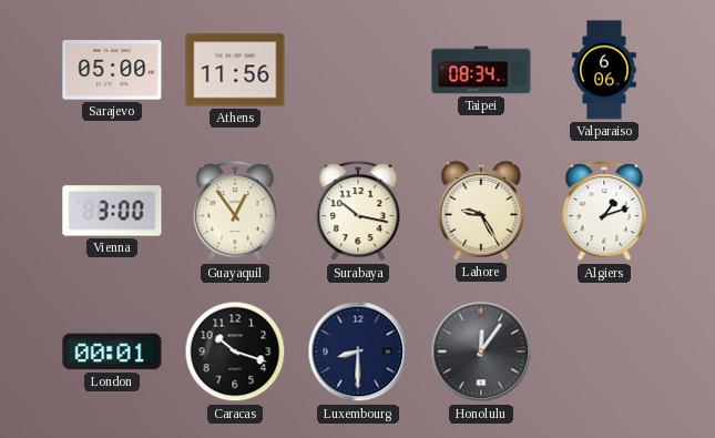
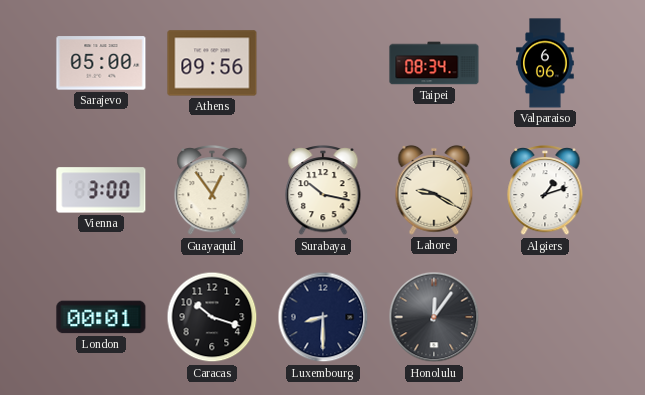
Athens: 11:56 -> 09:56
Lahore: 9:25 -> 9:20
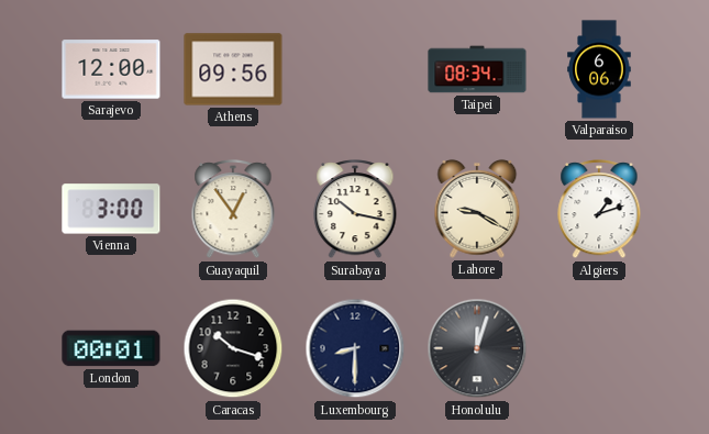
Sarajevo: 05:00 -> 12:00
Honolulu: 12:06 -> 12:03
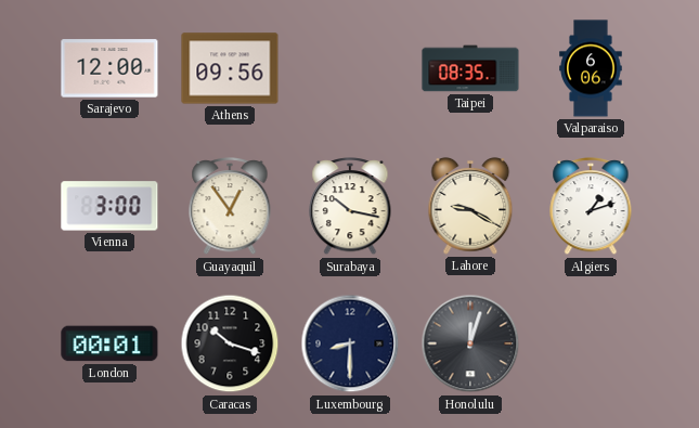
Taipei: 08:34 -> 08:35
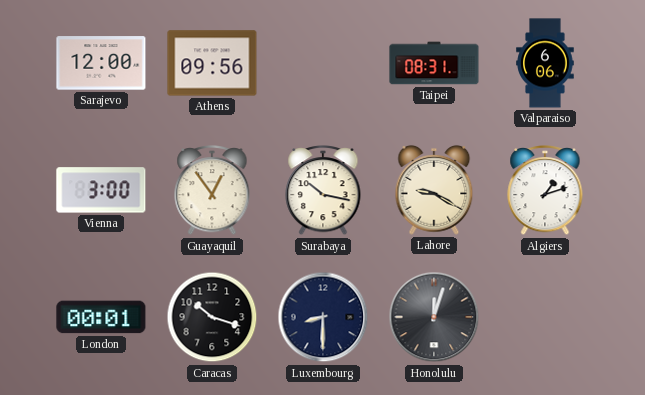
Taipei: 08:35 -> 08:31
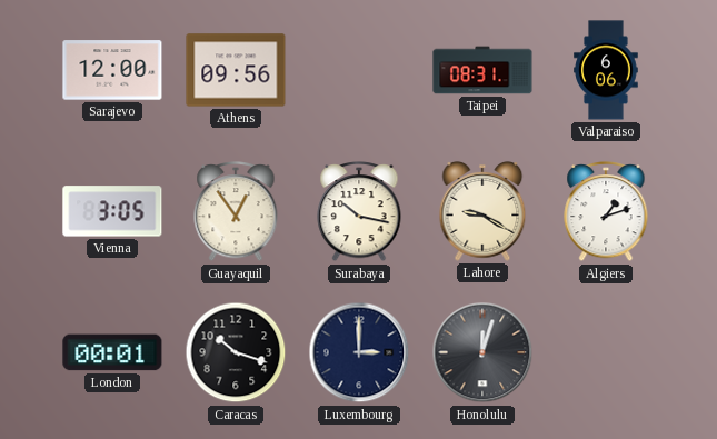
Vienna: 3:00 -> 3:05
Luxembourg: 8:30 -> 3:00
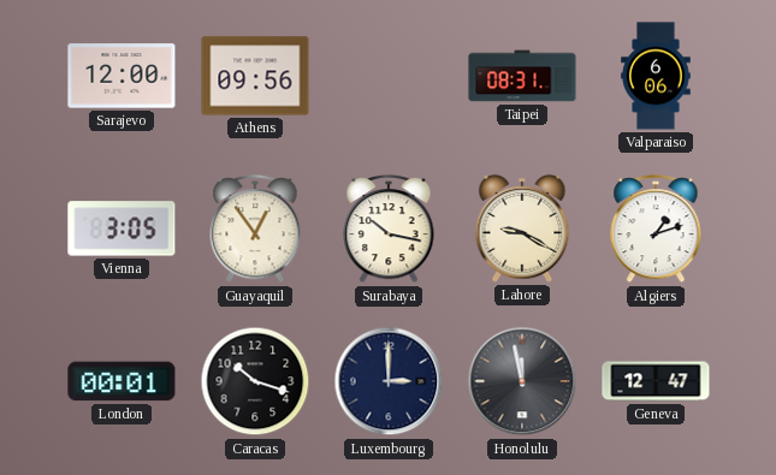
Honolulu: 12:03 -> 11:58
Geneva: none -> 12:47
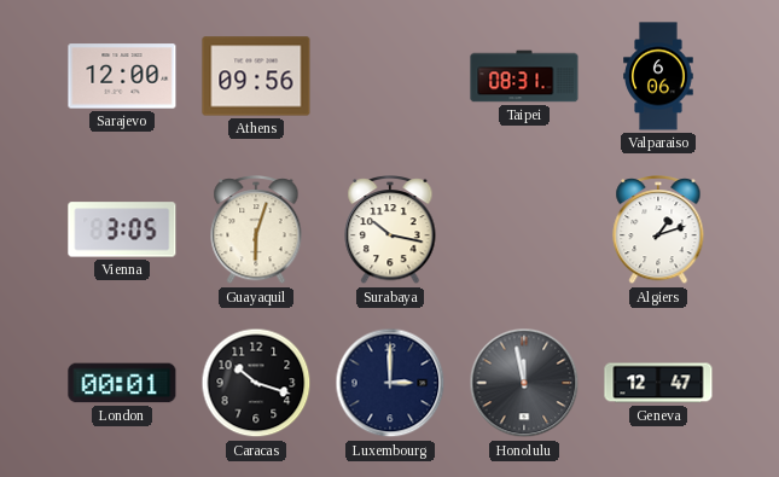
Guayaquil: 12:54 -> 6:03
Lahore: 9:20 -> none
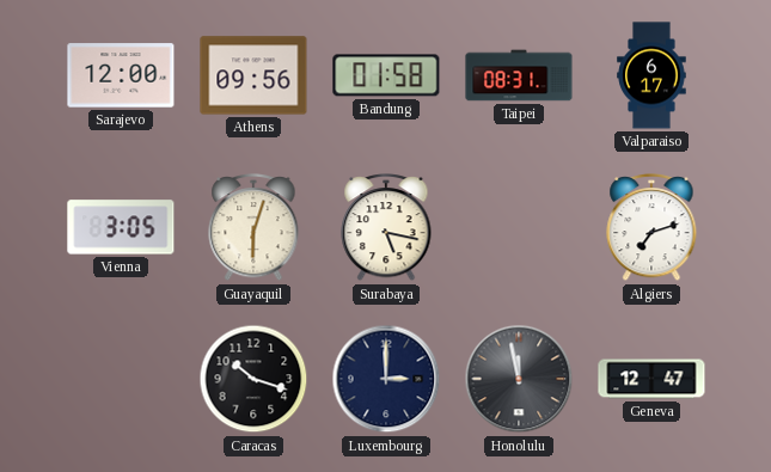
Bandung: none -> 01:58
Valparaiso: 6:06 -> 6:17
Surabaya: 10:17 -> 5:17
Algiers: 1:12 -> 7:12
London: 00:01 -> none
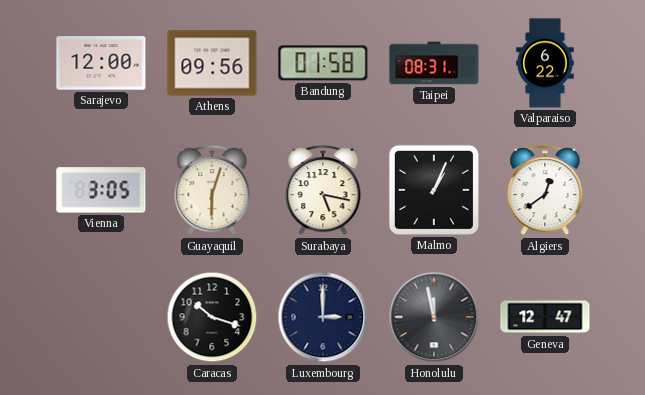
Valparaiso: 6:17 -> 6:22
Malmo: none -> 1:04
Algiers: 7:12 -> 12:39
